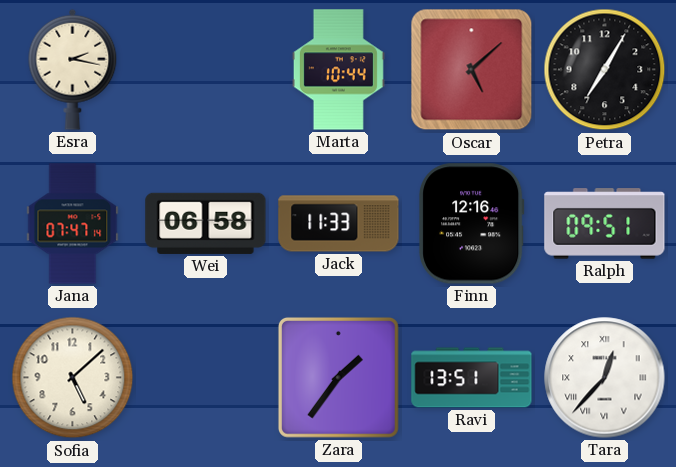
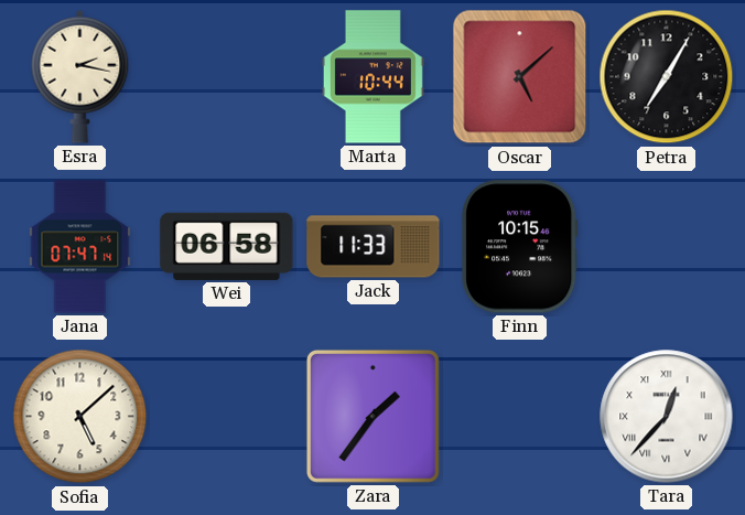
Finn: 12:16 -> 10:15
Ralph: 09:51 -> none
Ravi: 13:51 -> none
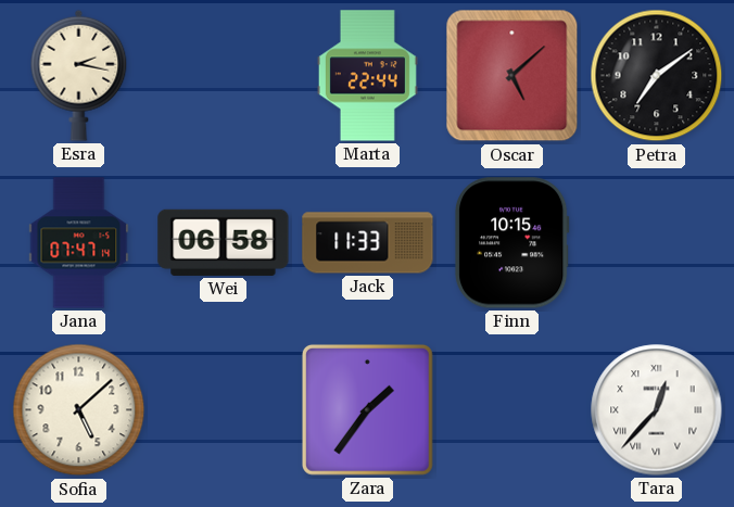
Marta: 10:44 -> 22:44
Petra: 7:05 -> 7:09
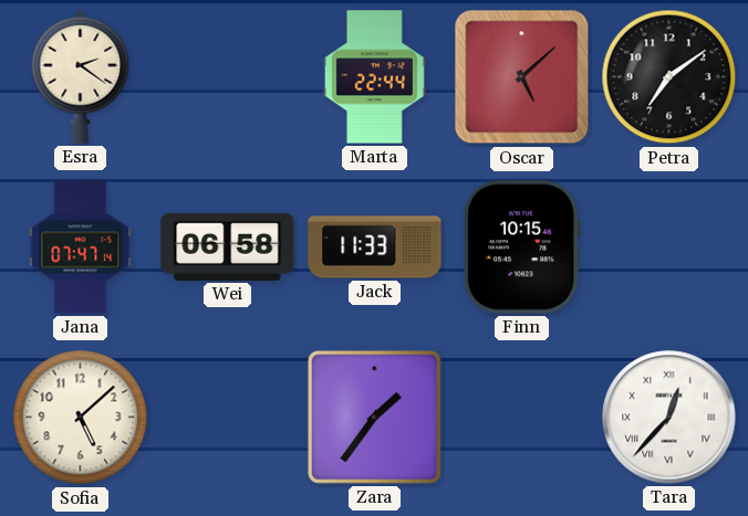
Esra: 2:17 -> 2:21
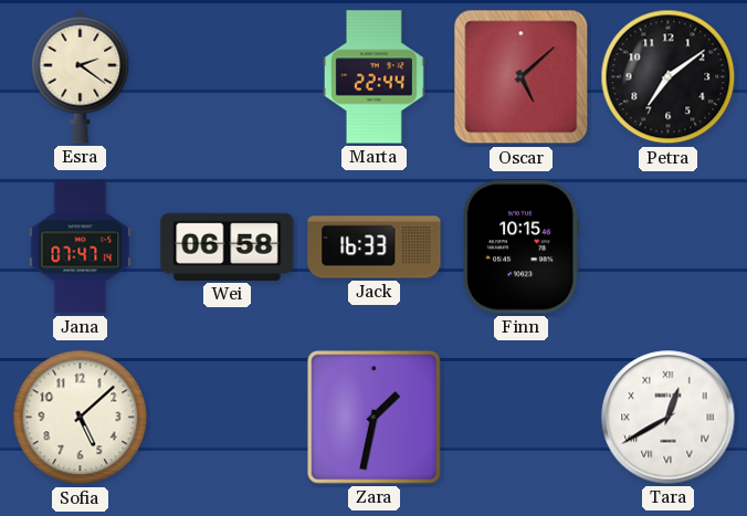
Jack: 11:33 -> 16:33
Zara: 1:36 -> 1:32
Tara: 12:37 -> 12:40
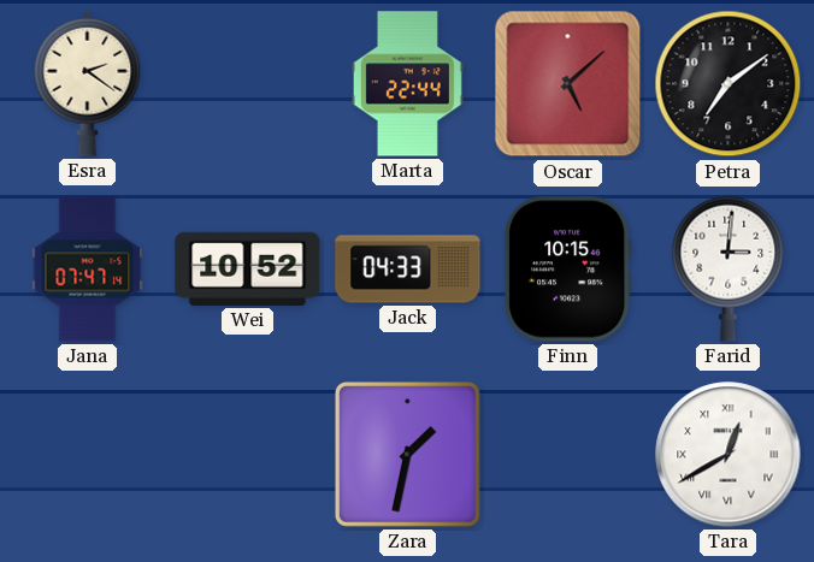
Wei: 06:58 -> 10:52
Jack: 16:33 -> 04:33
Farid: none -> 3:01
Sofia: 5:08 -> none
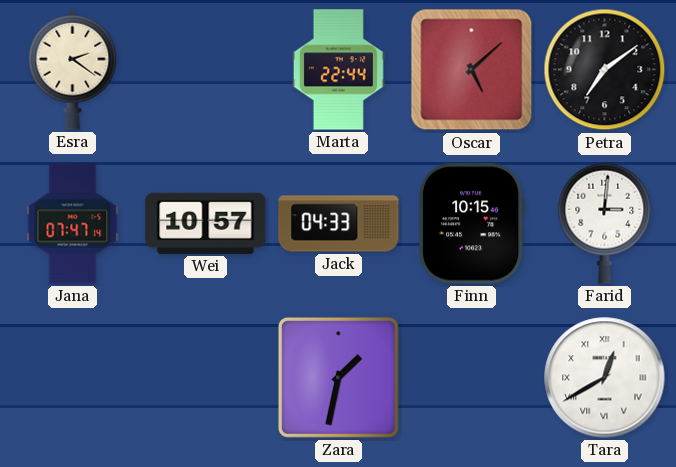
Wei: 10:52 -> 10:57
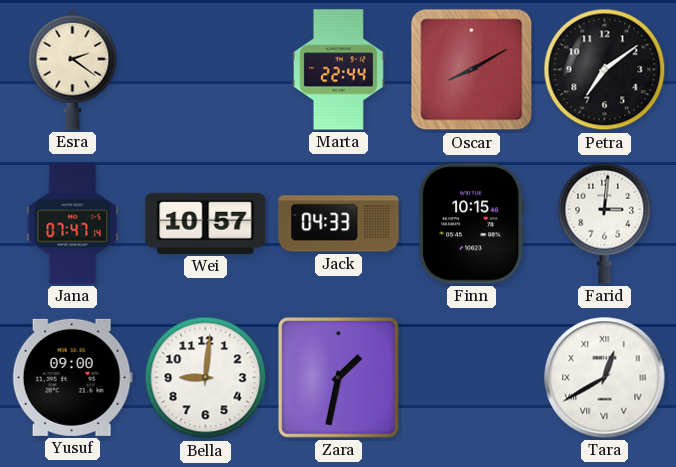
Oscar: 5:08 -> 8:10
Yusuf: none -> 09:00
Bella: none -> 9:01
